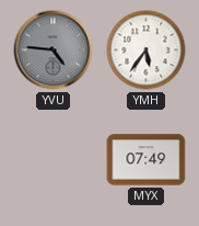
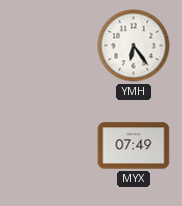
YVU: 4:46 -> none
YMH: 5:36 -> 6:24
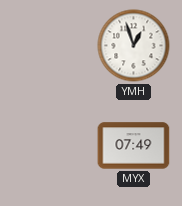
YMH: 6:24 -> 12:57
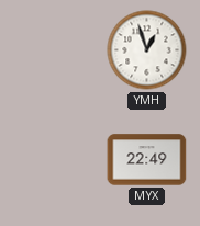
MYX: 07:49 -> 22:49
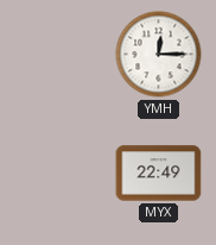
YMH: 12:57 -> 12:15
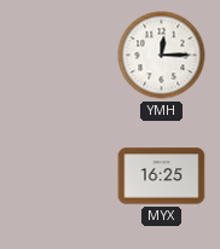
MYX: 22:49 -> 16:25
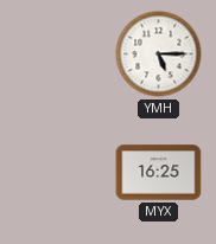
YMH: 12:15 -> 5:15
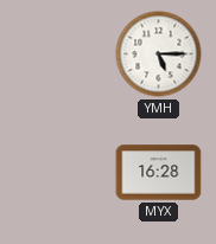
MYX: 16:25 -> 16:28
